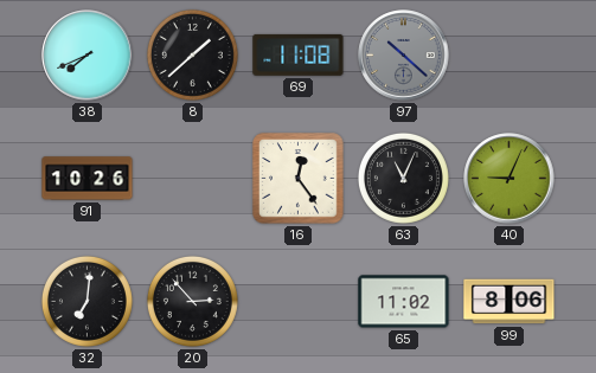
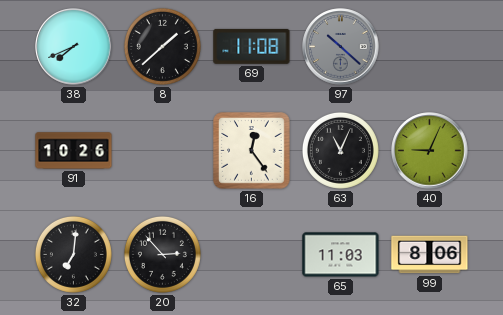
65: 11:02 -> 11:03
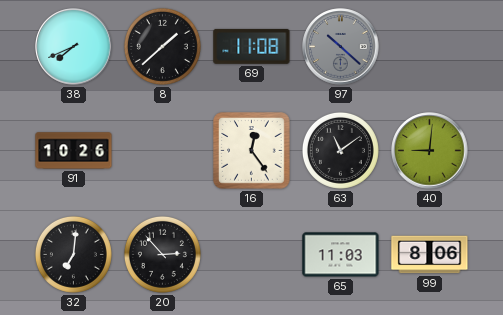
63: 11:04 -> 11:09
40: 9:04 -> 9:01
